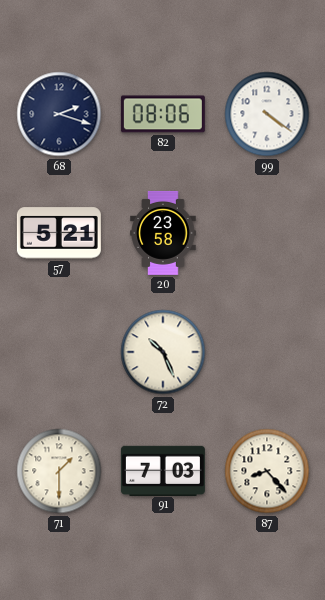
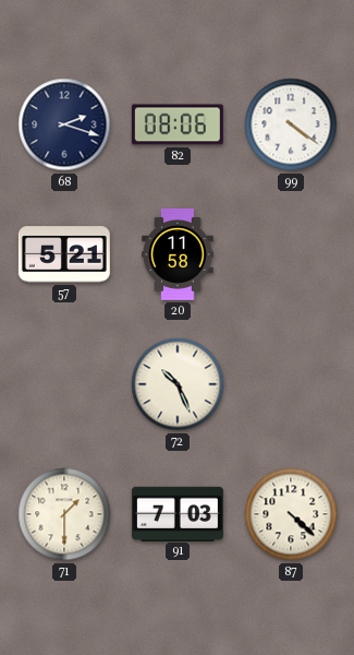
20: 23:58 -> 11:58
87: 8:23 -> 4:22
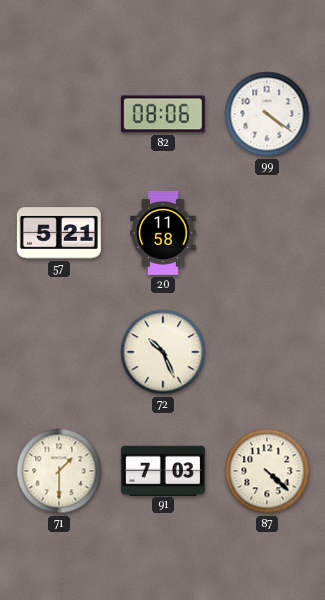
68: 2:18 -> none
